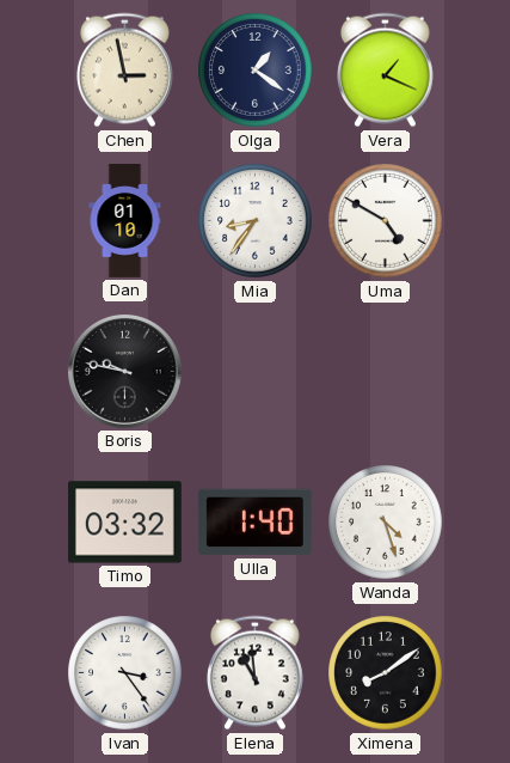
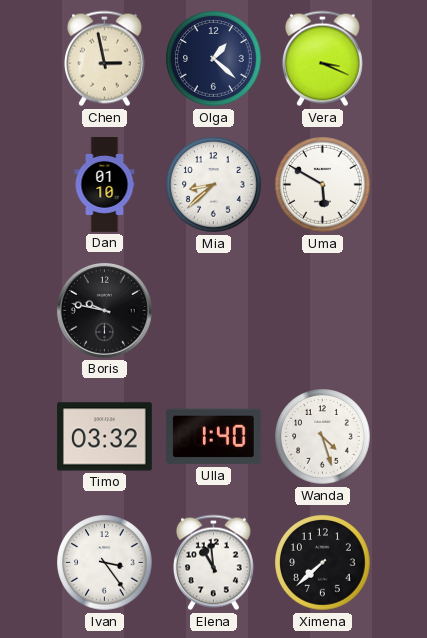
Olga: 1:21 -> 1:22
Vera: 1:19 -> 3:19
Mia: 8:36 -> 8:38
Uma: 4:50 -> 5:50
Ximena: 8:09 -> 7:38
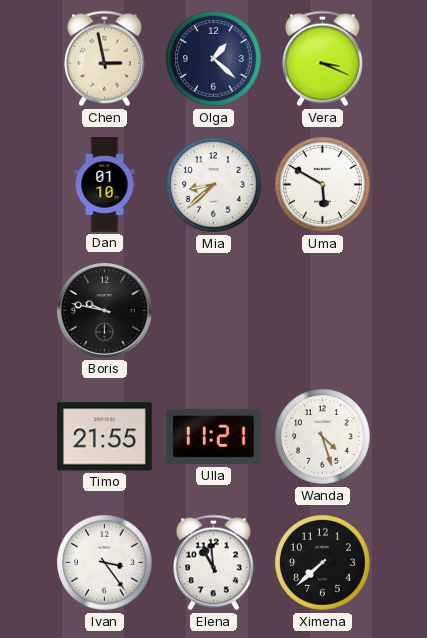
Timo: 03:32 -> 21:55
Ulla: 1:40 -> 11:21
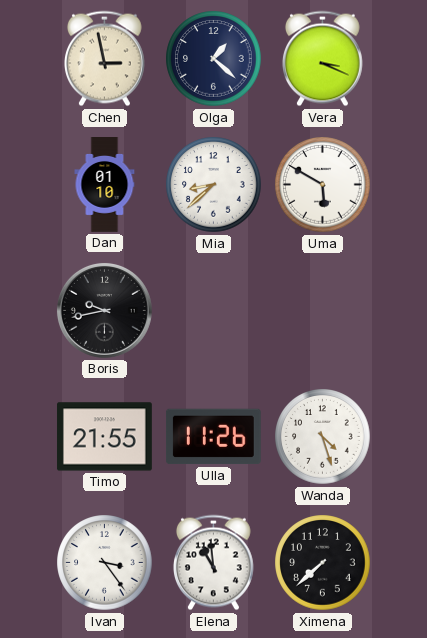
Boris: 9:47 -> 9:43
Ulla: 11:21 -> 11:26
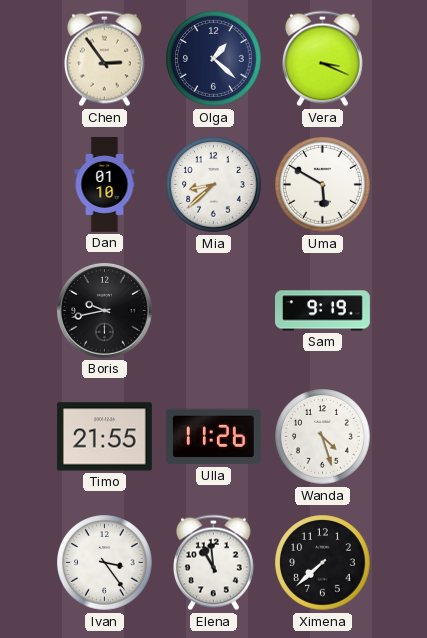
Chen: 2:58 -> 2:54
Sam: none -> 9:19
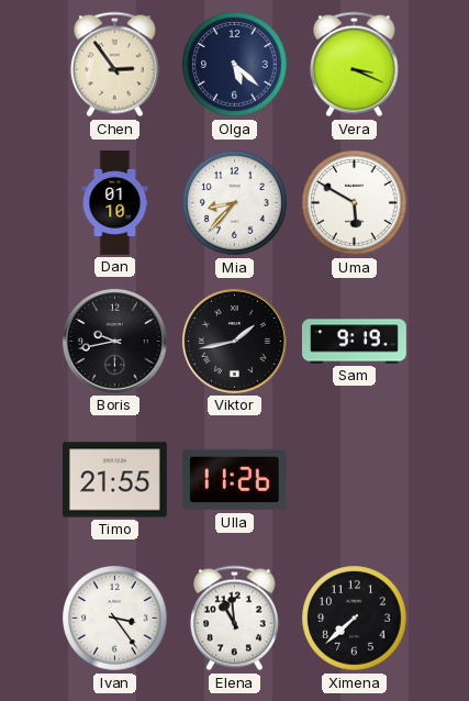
Olga: 1:22 -> 5:22
Mia: 8:38 -> 8:37
Viktor: none -> 1:43
Wanda: 4:27 -> none
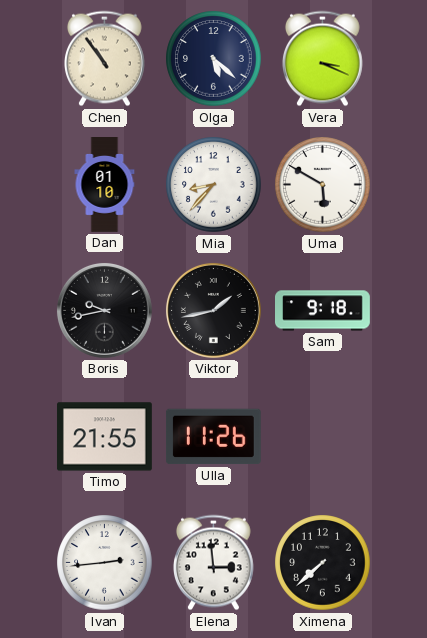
Chen: 2:54 -> 10:54
Sam: 9:19 -> 9:18
Ivan: 3:24 -> 2:44
Elena: 10:59 -> 2:59
